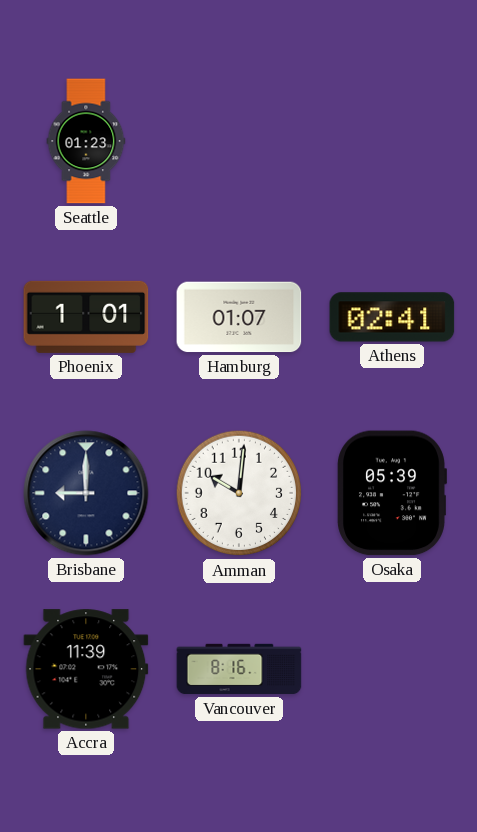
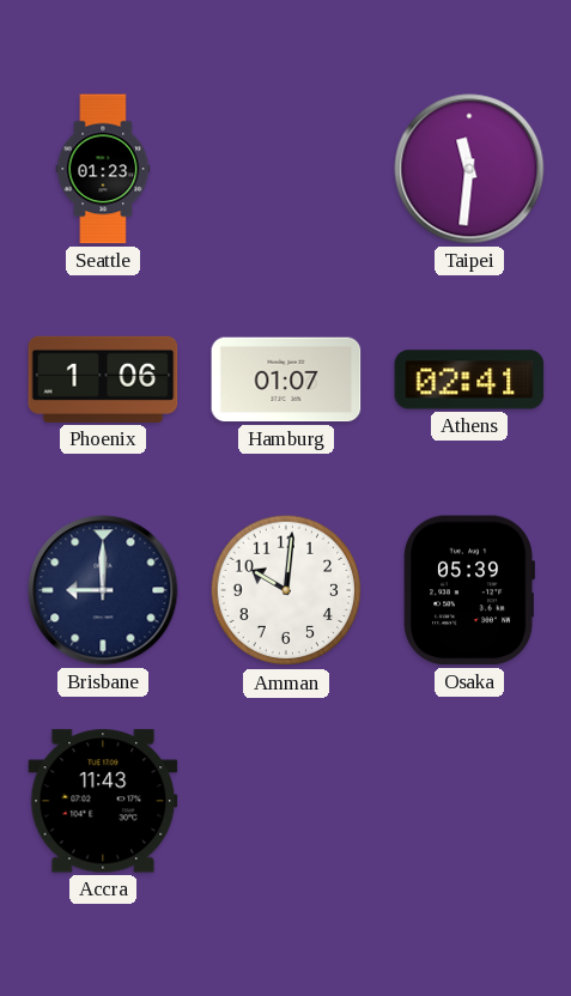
Taipei: none -> 11:31
Phoenix: 1:01 -> 1:06
Accra: 11:39 -> 11:43
Vancouver: 8:16 -> none
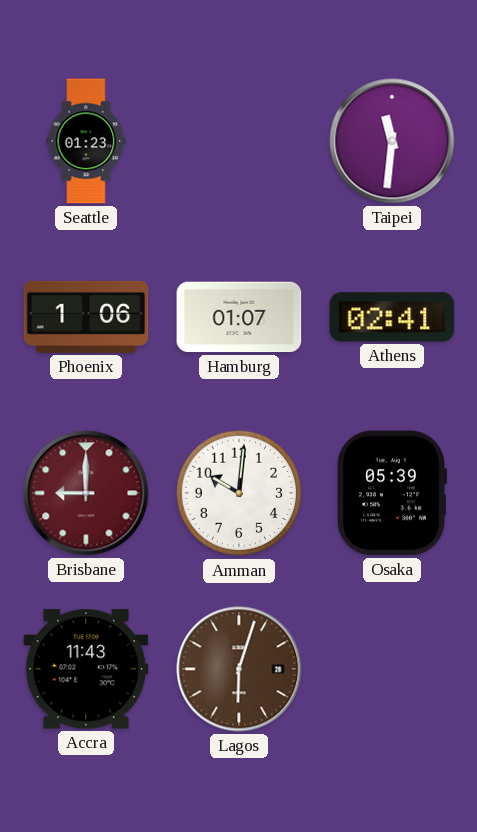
Brisbane dial: navy -> burgundy
Lagos: none -> 6:03
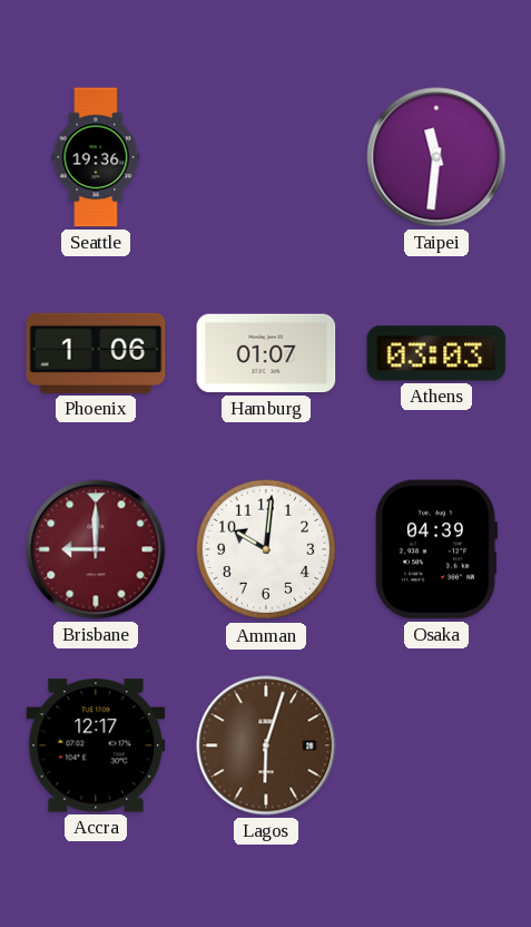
Seattle: 01:23 -> 19:36
Athens: 02:41 -> 03:03
Osaka: 05:39 -> 04:39
Accra: 11:43 -> 12:17
